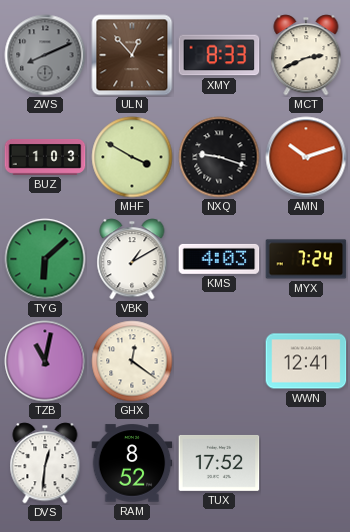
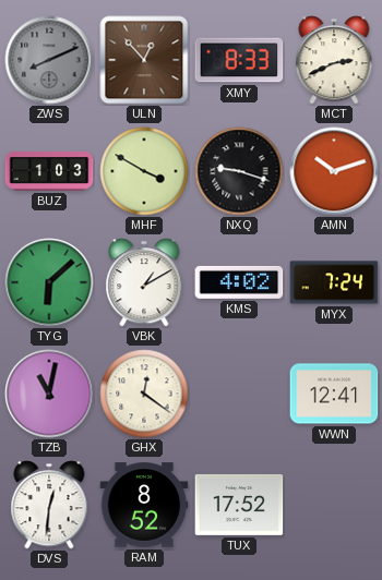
KMS: 4:03 -> 4:02
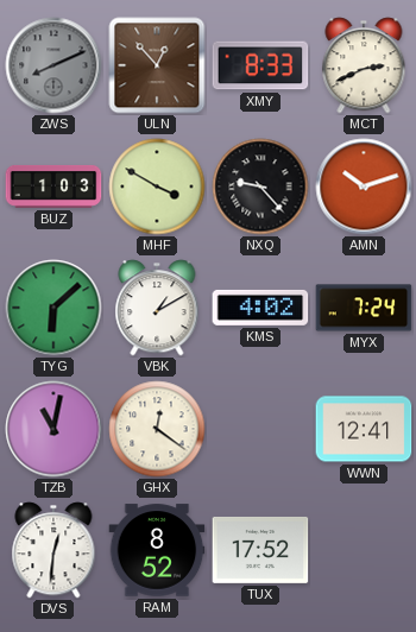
NXQ: 9:18 -> 9:23
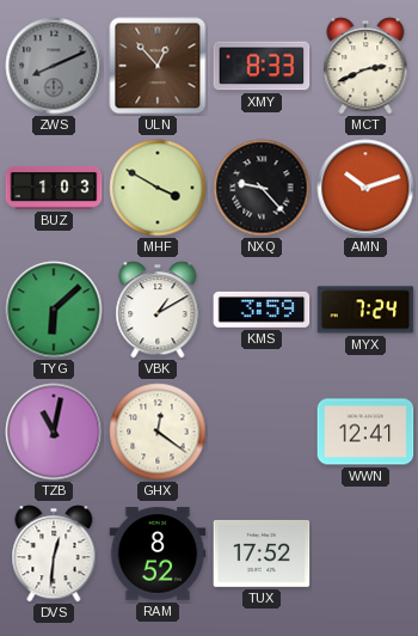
KMS: 4:02 -> 3:59
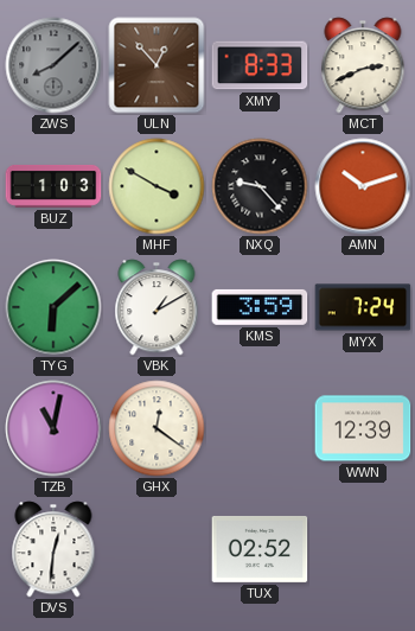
ZWS: 8:11 -> 8:08
WWN: 12:41 -> 12:39
RAM: 8:52 -> none
TUX: 17:52 -> 02:52
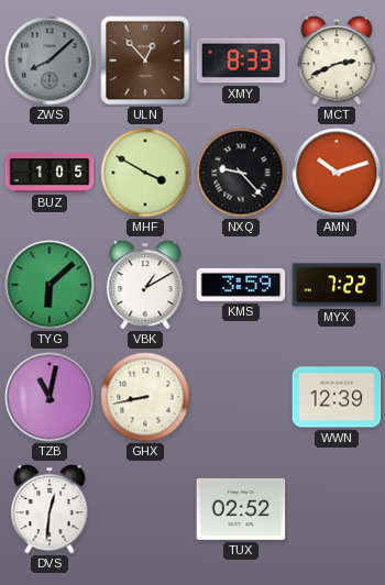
BUZ: 1:03 -> 1:05
MYX: 7:24 -> 7:22
GHX: 12:21 -> 8:43
